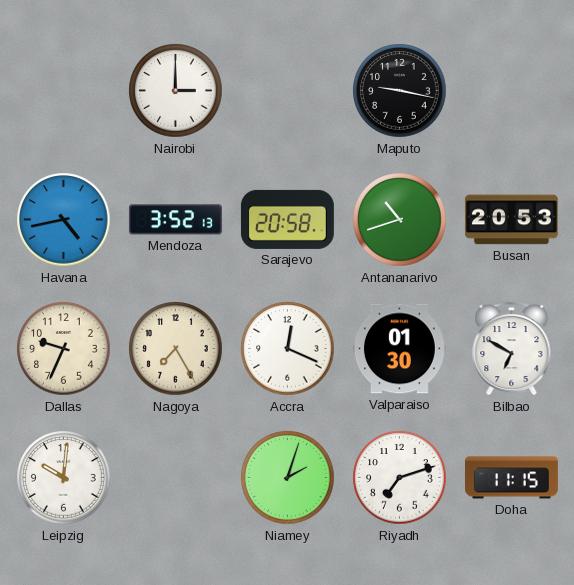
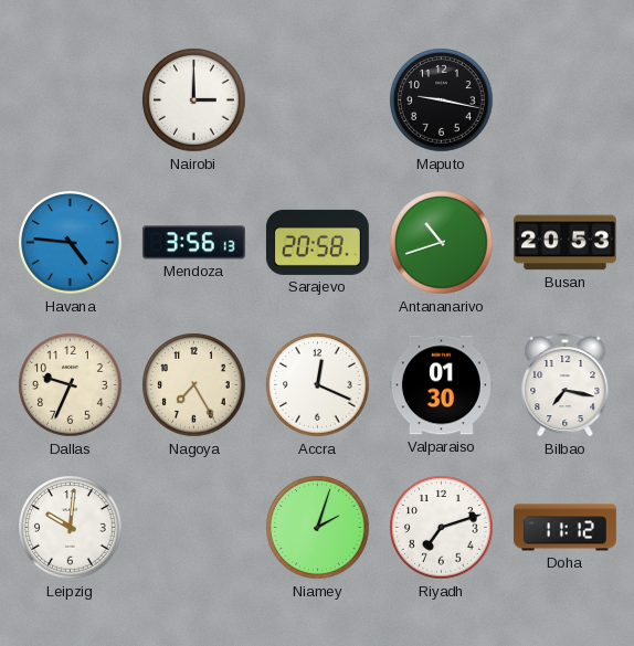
Havana: 4:43 -> 4:46
Mendoza: 3:52 -> 3:56
Bilbao: 6:50 -> 7:17
Doha: 11:15 -> 11:12
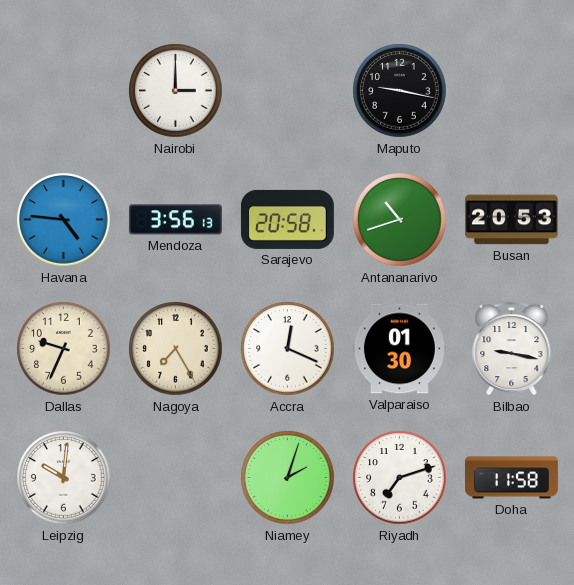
Bilbao: 7:17 -> 9:17
Doha: 11:12 -> 11:58
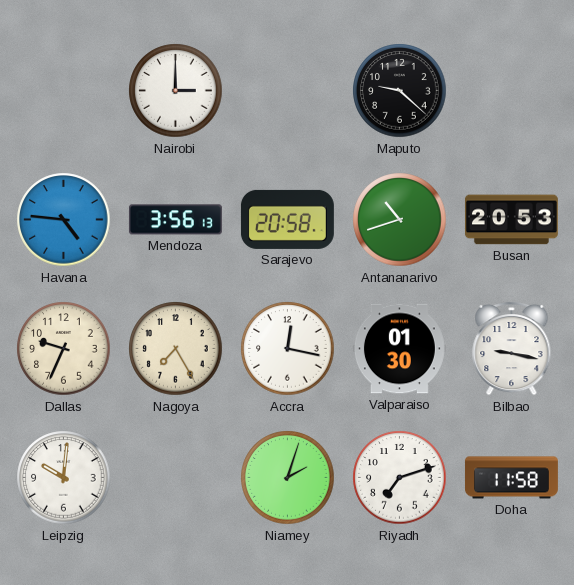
Maputo: 9:17 -> 9:22
Accra: 12:19 -> 12:17
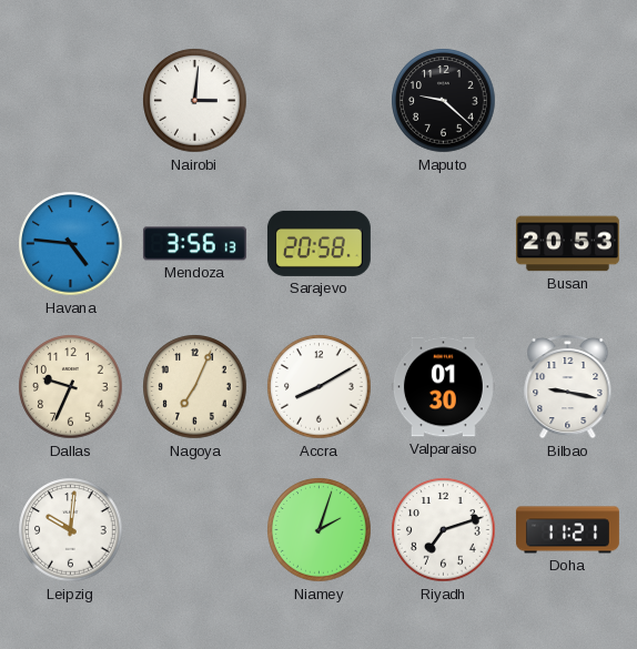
Nairobi: 3:00 -> 3:01
Antananarivo: 10:42 -> none
Nagoya: 7:25 -> 7:04
Accra: 12:17 -> 8:10
Doha: 11:58 -> 11:21
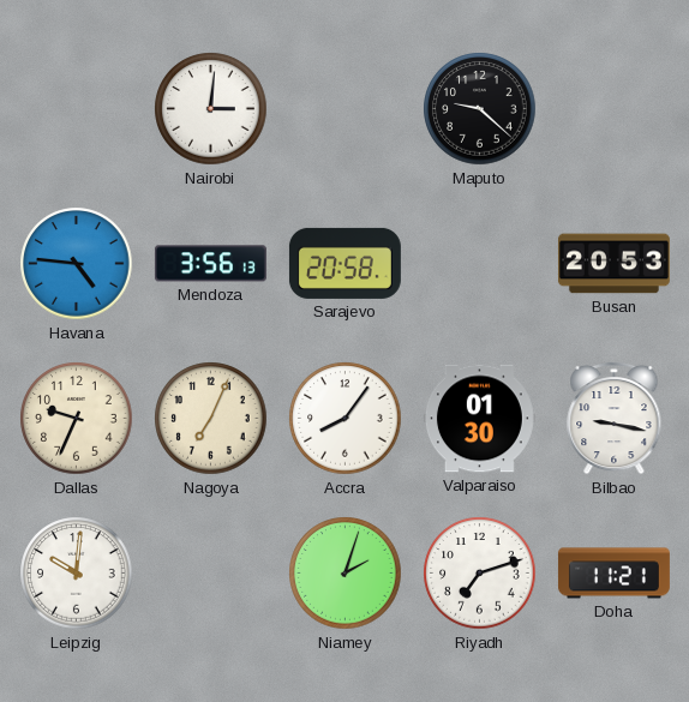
Accra: 8:10 -> 8:06
